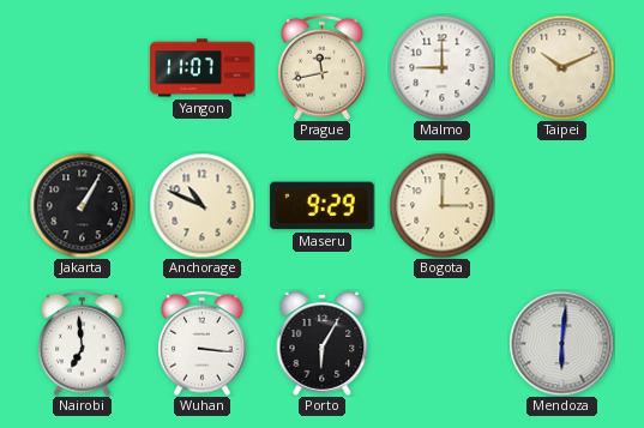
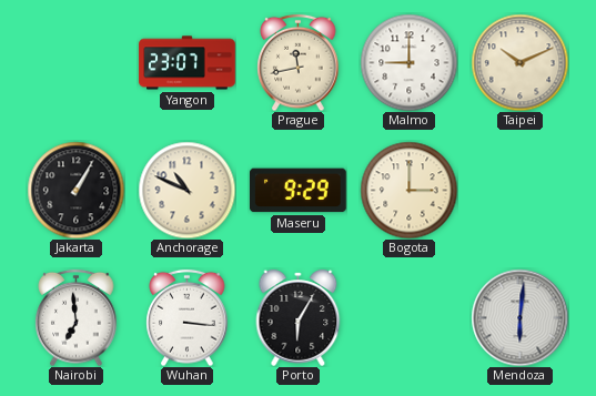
Yangon: 11:07 -> 23:07
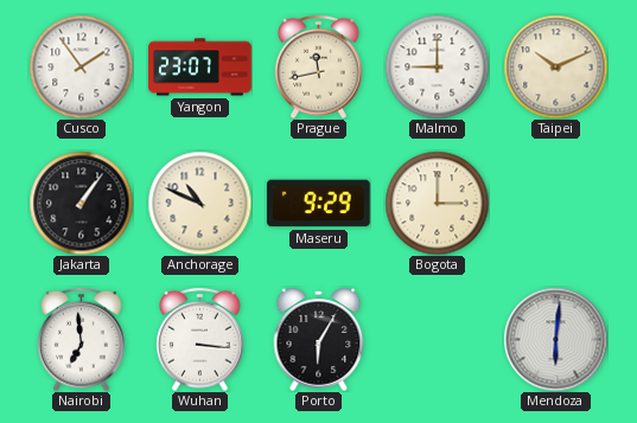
Cusco: none -> 1:54
Jakarta: 1:05 -> 1:06
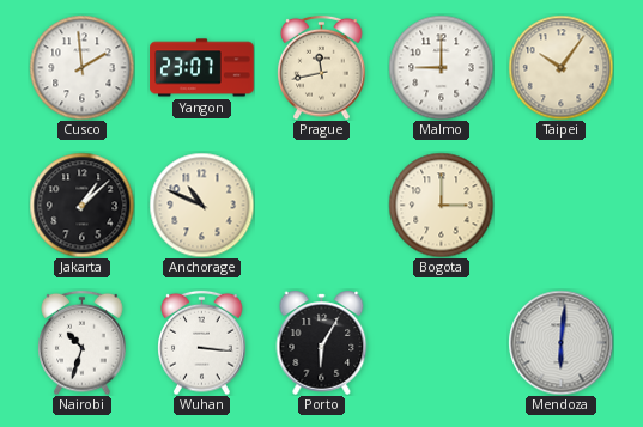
Cusco: 1:54 -> 1:59
Taipei: 10:11 -> 10:06
Jakarta: 1:06 -> 1:08
Maseru: 9:29 -> none
Nairobi: 6:59 -> 10:33
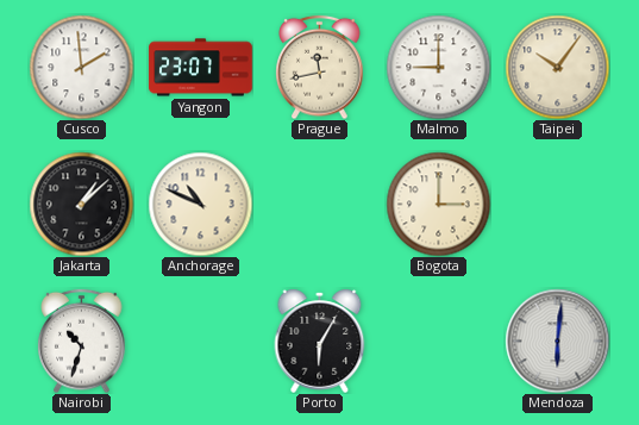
Wuhan: 3:16 -> none
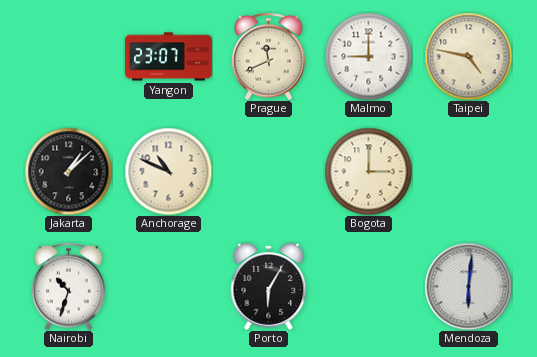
Cusco: 1:59 -> none
Prague: 11:43 -> 11:41
Taipei: 10:06 -> 4:47
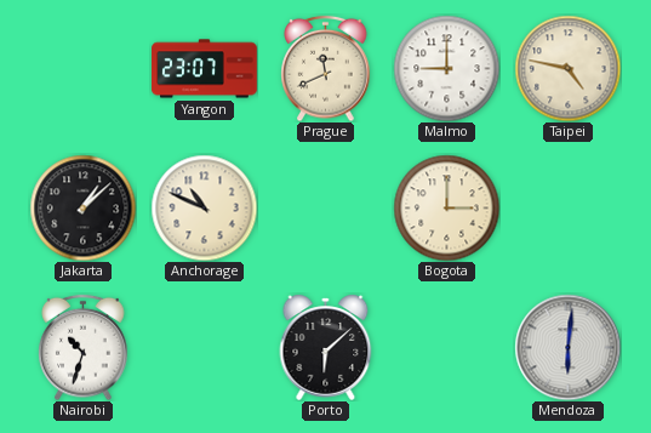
Porto: 6:05 -> 6:08
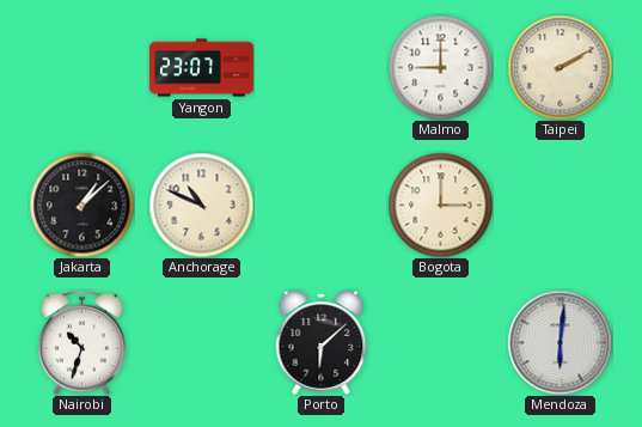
Prague: 11:41 -> none
Taipei: 4:47 -> 2:10
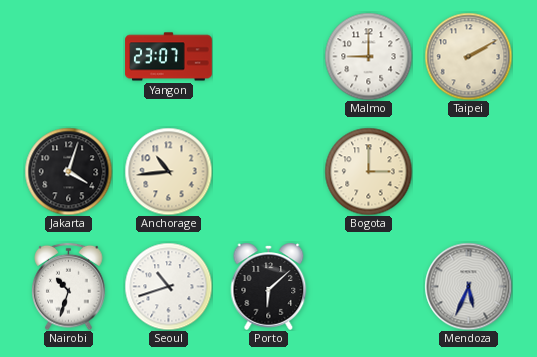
Jakarta: 1:08 -> 4:03
Anchorage: 10:49 -> 10:44
Seoul: none -> 10:42
Mendoza: 6:01 -> 5:34
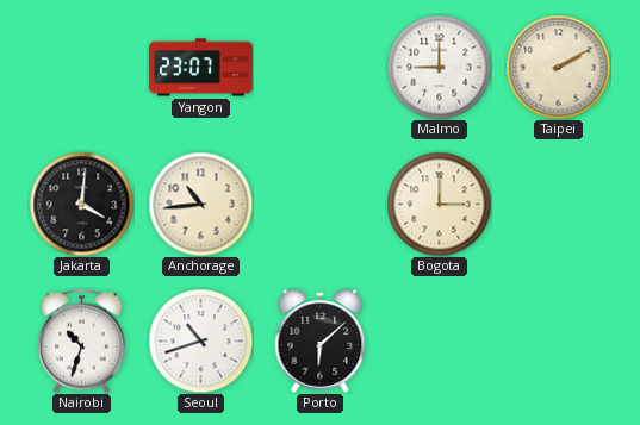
Jakarta: 4:03 -> 4:01
Mendoza: 5:34 -> none
